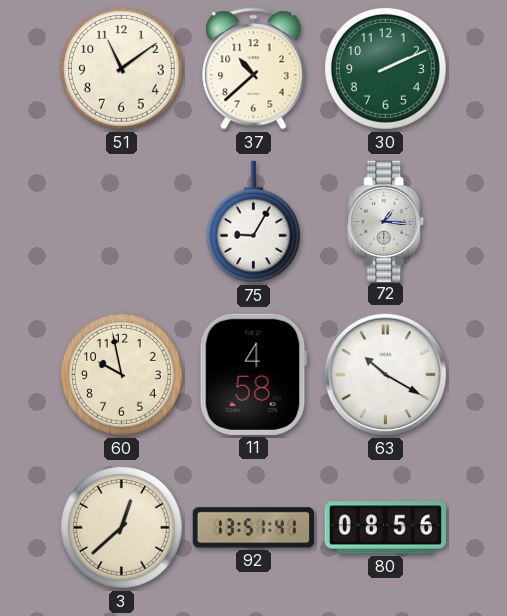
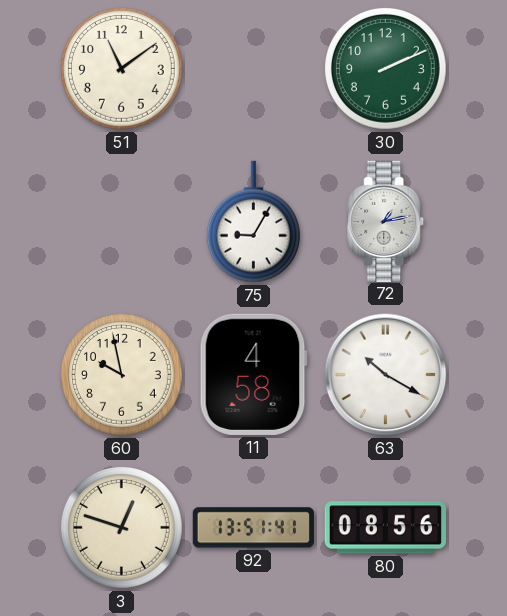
37: 10:38 -> none
72: 1:16 -> 1:13
3: 12:38 -> 12:48
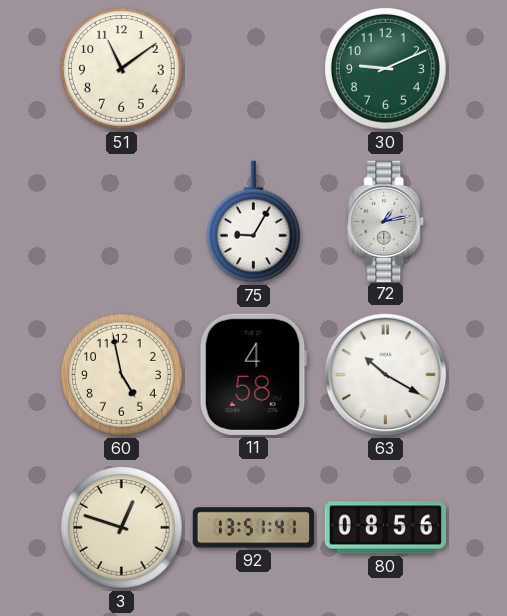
30: 2:11 -> 9:11
60: 9:58 -> 4:58
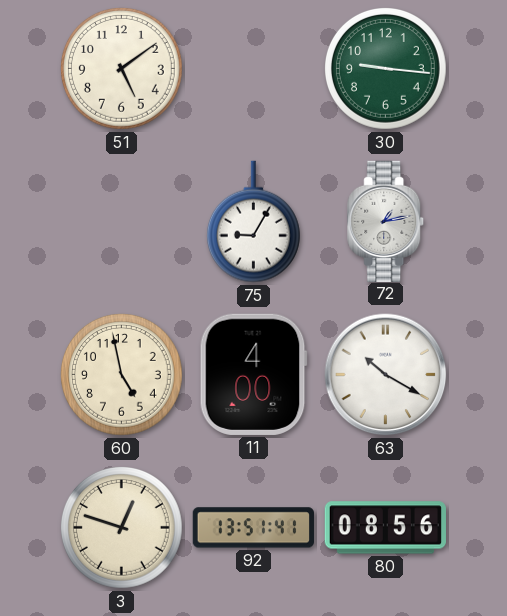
51: 11:09 -> 5:09
30: 9:11 -> 9:16
11: 4:58 -> 4:00
